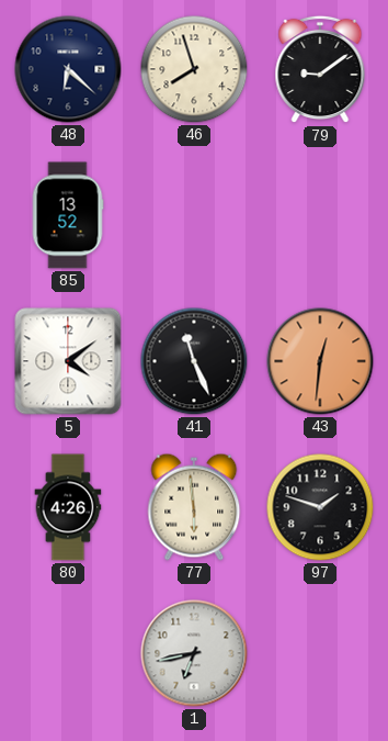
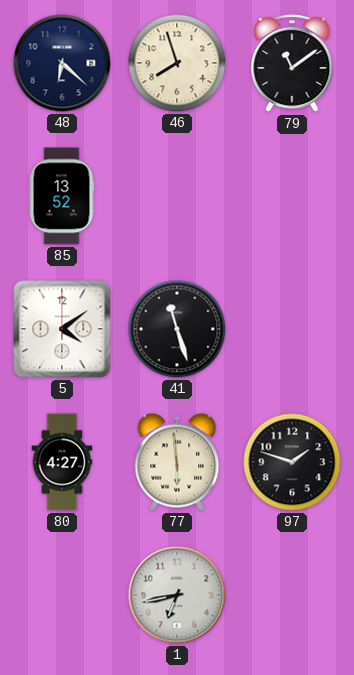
79: 9:09 -> 11:09
41: 11:26 -> 11:27
43: 12:31 -> none
80: 4:26 -> 4:27
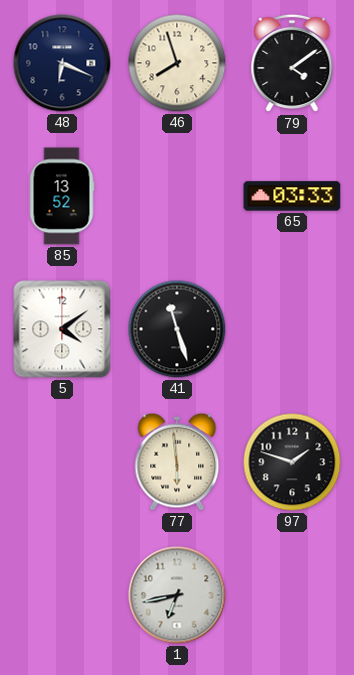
48: 6:22 -> 6:19
79: 11:09 -> 4:09
65: none -> 03:33
80: 4:27 -> none
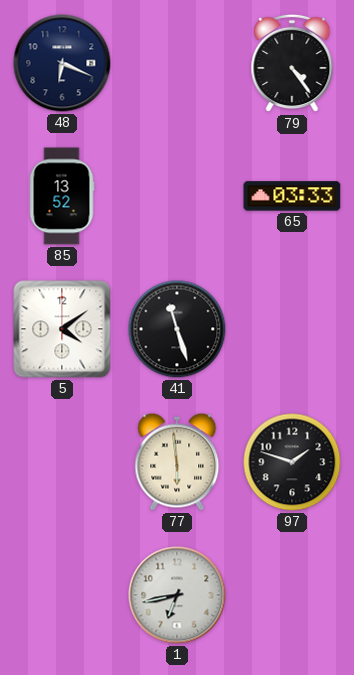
46: 7:57 -> none
79: 4:09 -> 4:24
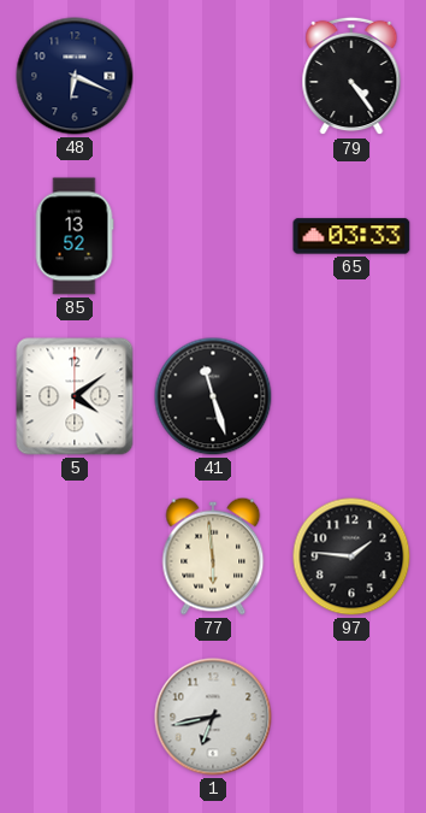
97: 1:48 -> 1:46
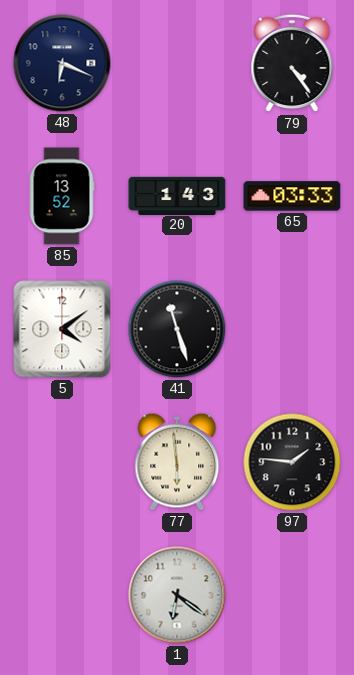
20: none -> 1:43
1: 6:43 -> 6:21
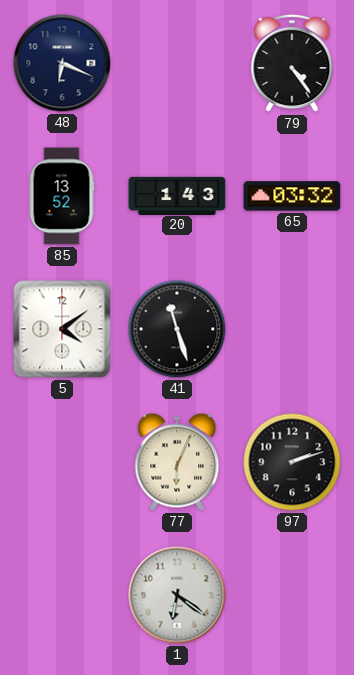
65: 03:33 -> 03:32
77: 5:59 -> 6:04
97: 1:46 -> 2:12
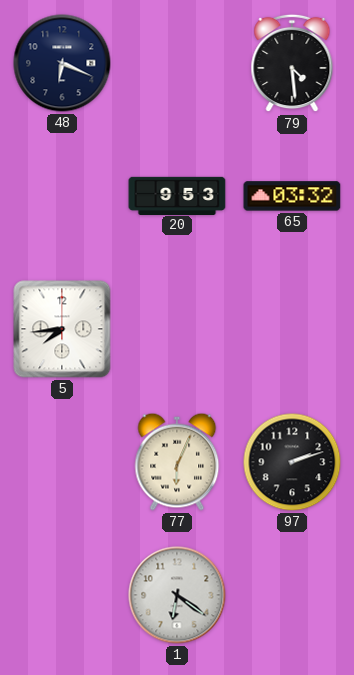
79: 4:24 -> 4:29
85: 13:52 -> none
20: 1:43 -> 9:53
5: 4:09 -> 7:44
41: 11:27 -> none
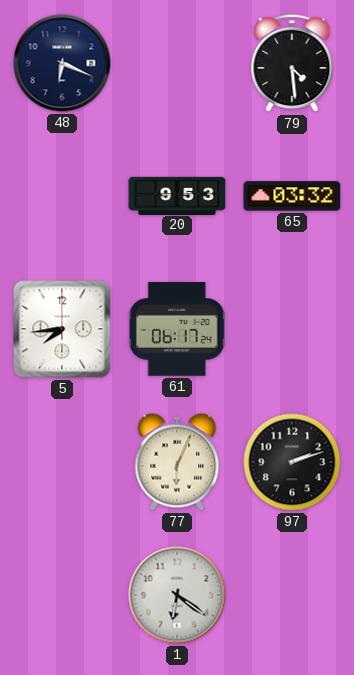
61: none -> 06:17
